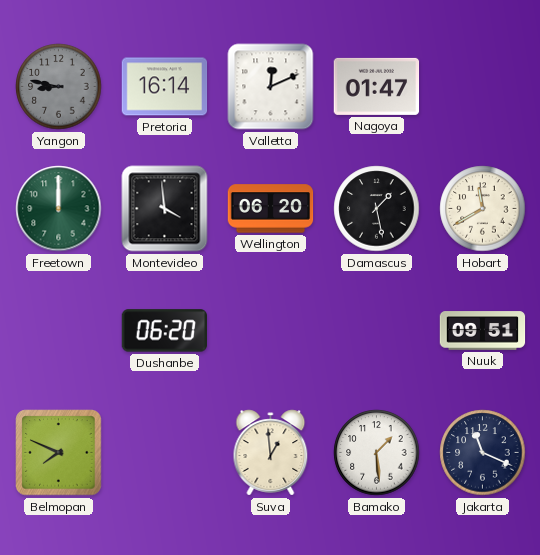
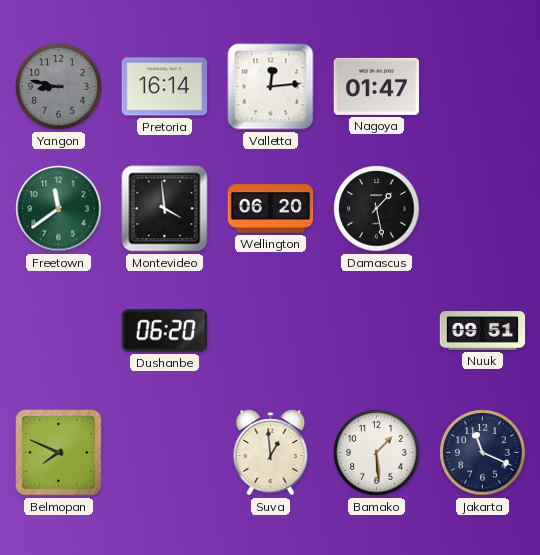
Valletta: 12:11 -> 12:14
Freetown: 12:00 -> 11:39
Hobart: 11:40 -> none
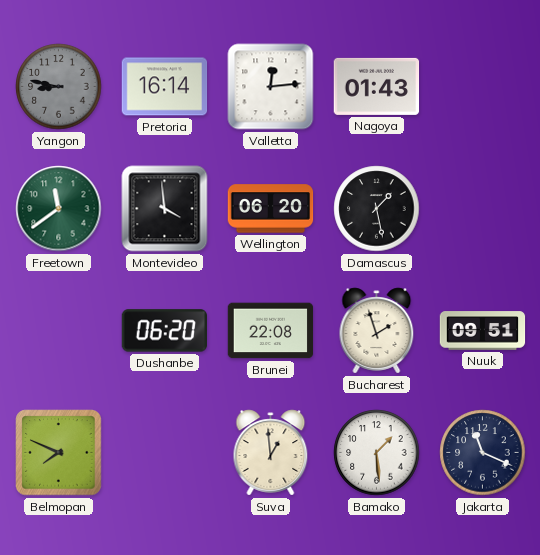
Nagoya: 01:47 -> 01:43
Brunei: none -> 22:08
Bucharest: none -> 1:57
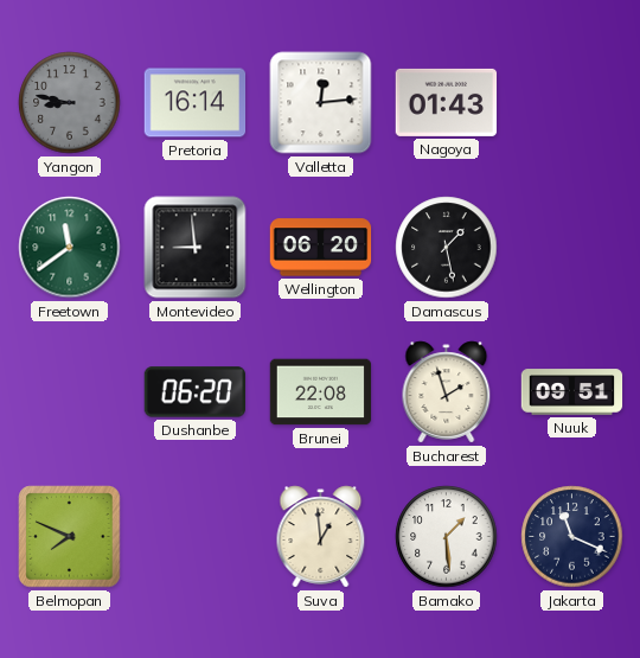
Montevideo: 3:59 -> 8:59
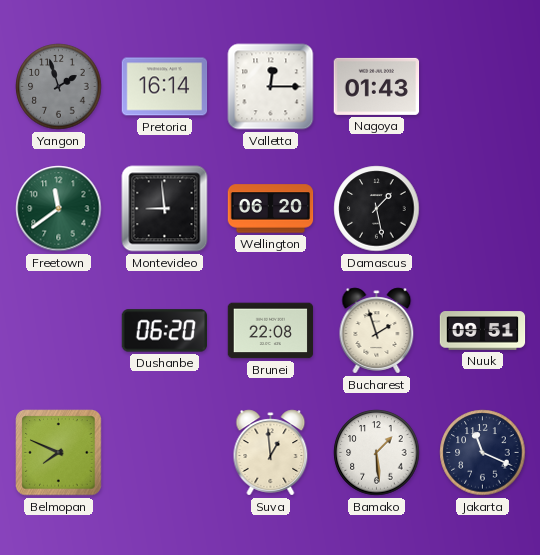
Yangon: 8:47 -> 1:57
Valletta: 12:14 -> 12:15
